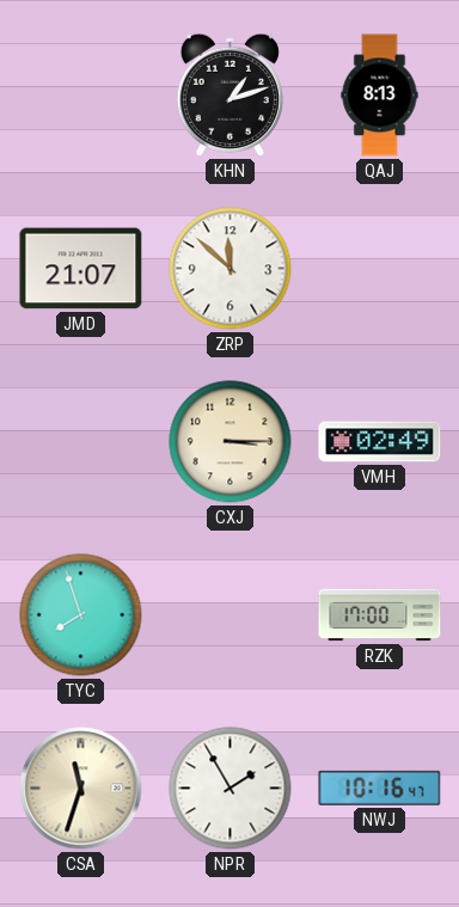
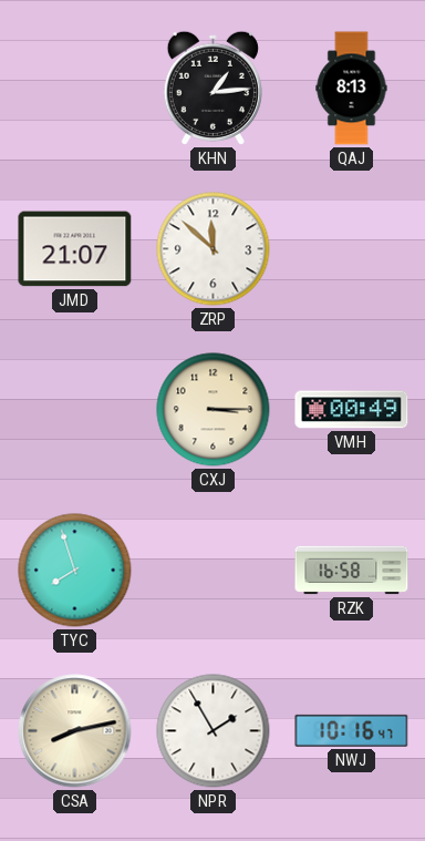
KHN: 1:12 -> 1:14
VMH: 02:49 -> 00:49
RZK: 17:00 -> 16:58
CSA: 11:33 -> 8:13
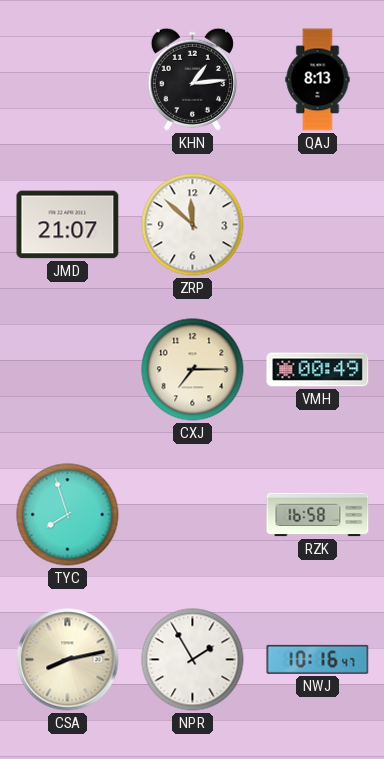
CXJ: 3:15 -> 7:15
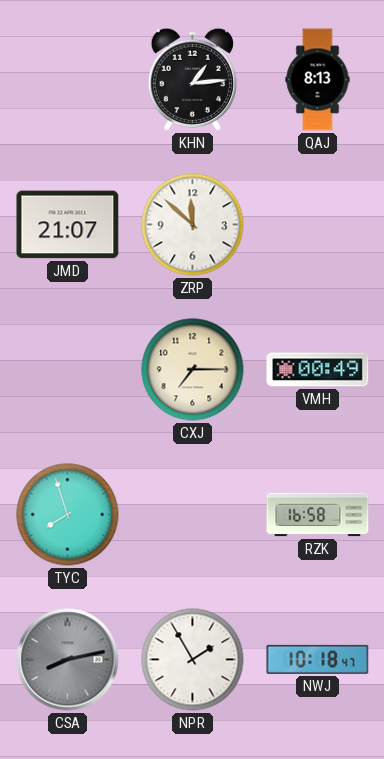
CSA dial: cream -> grey
NWJ: 10:16 -> 10:18
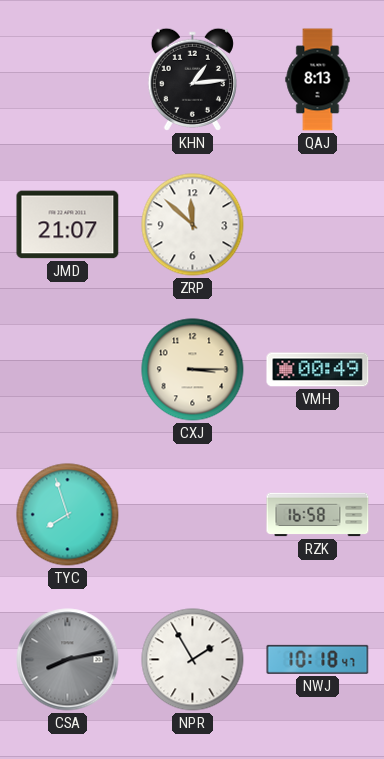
CXJ: 7:15 -> 3:15
